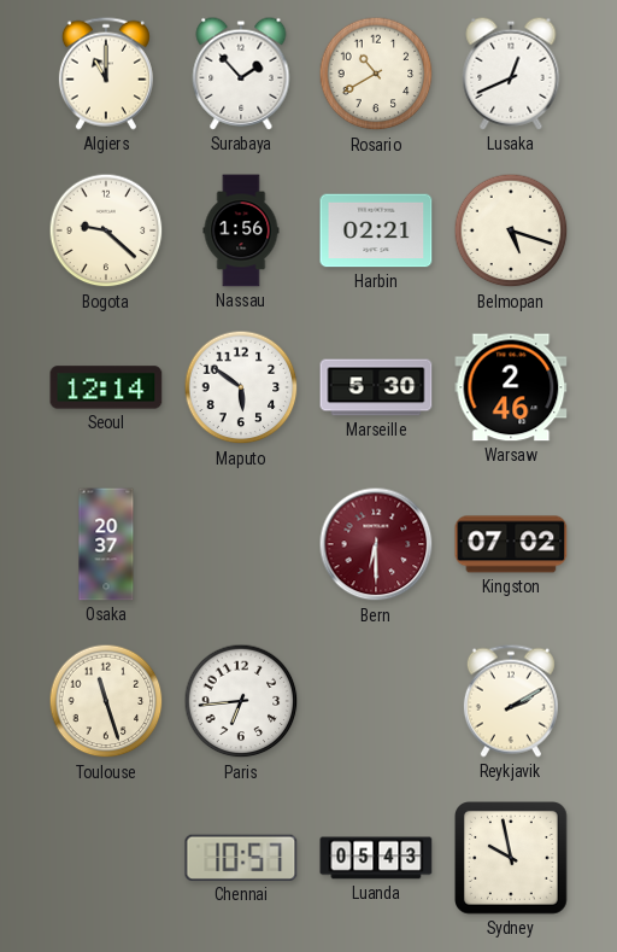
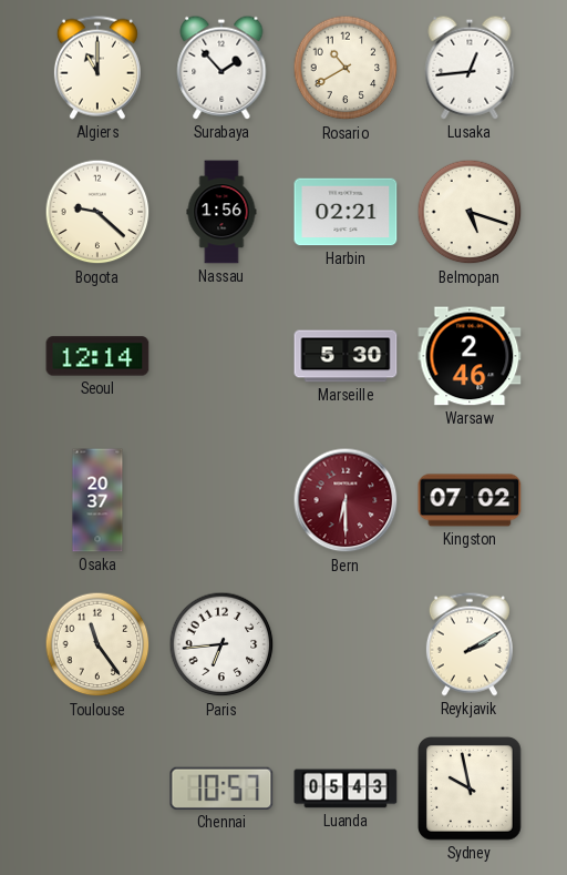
Lusaka: 12:41 -> 12:44
Maputo: 5:51 -> none
Toulouse: 11:27 -> 11:24
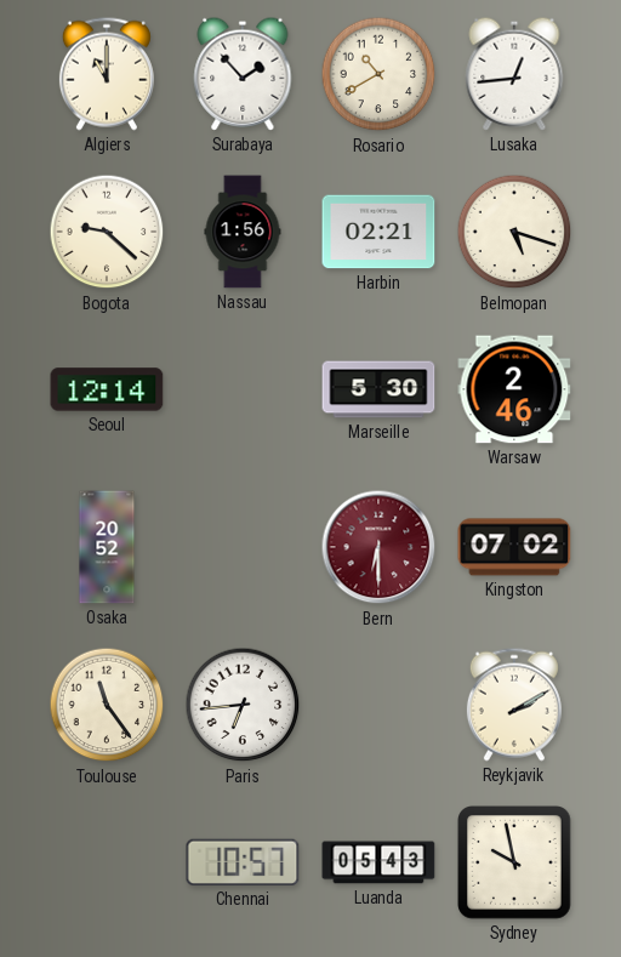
Osaka: 20:37 -> 20:52
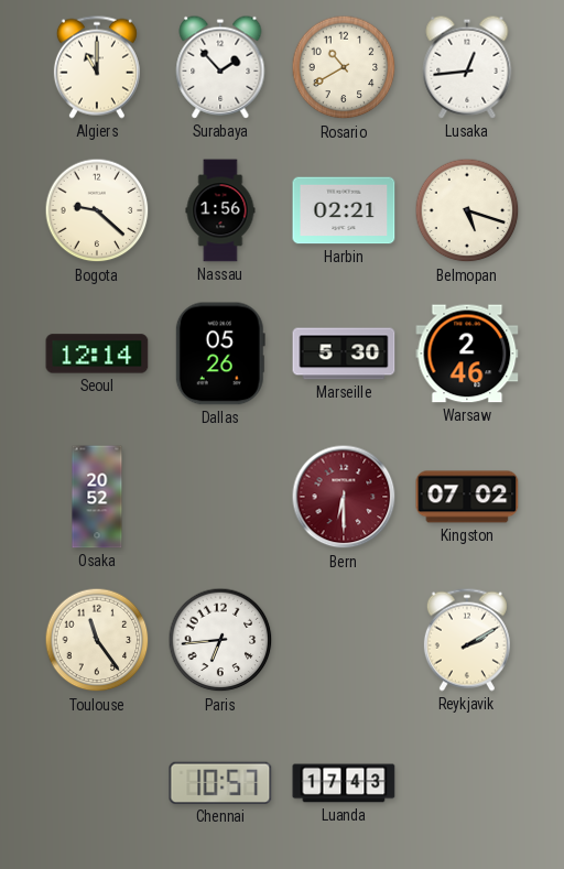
Dallas: none -> 05:26
Luanda: 05:43 -> 17:43
Sydney: 9:58 -> none
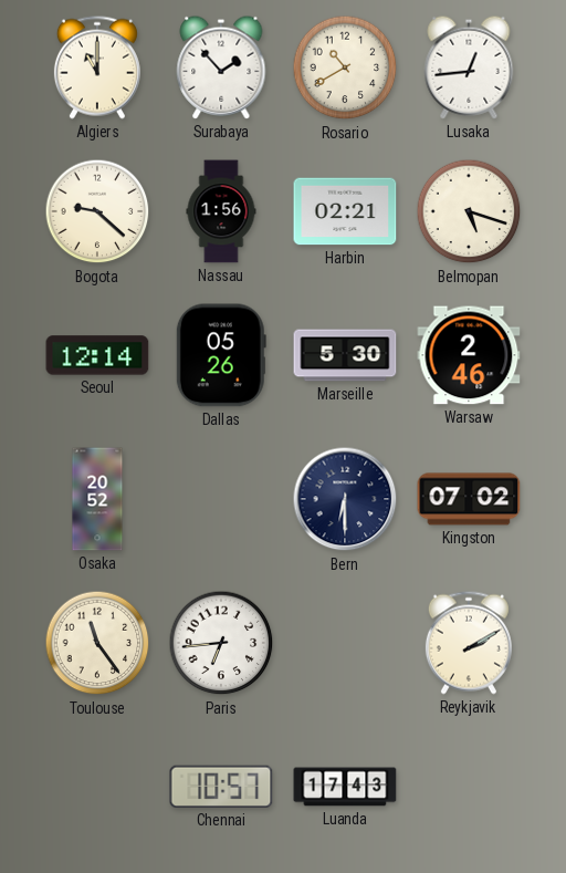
Bern dial: burgundy -> navy
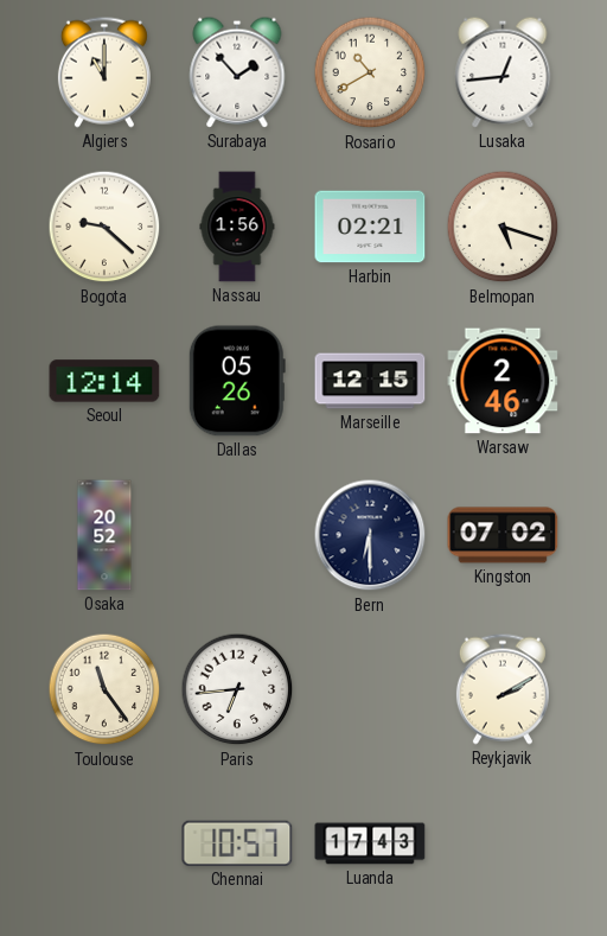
Marseille: 5:30 -> 12:15
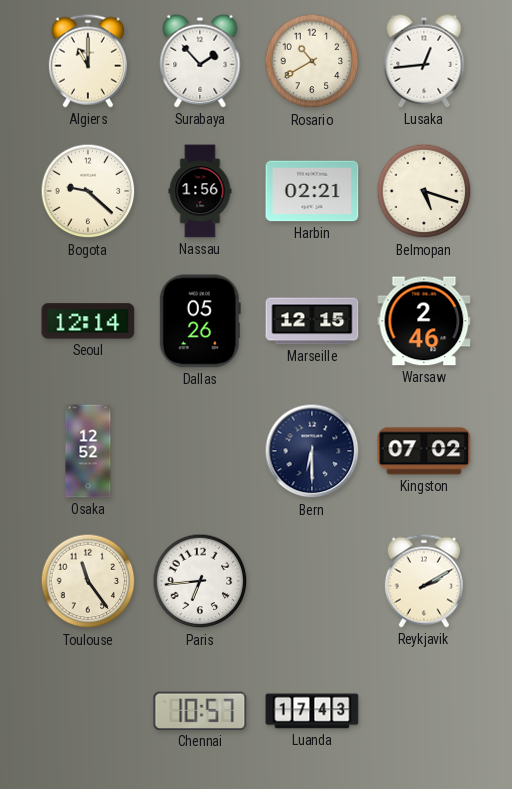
Osaka: 20:52 -> 12:52
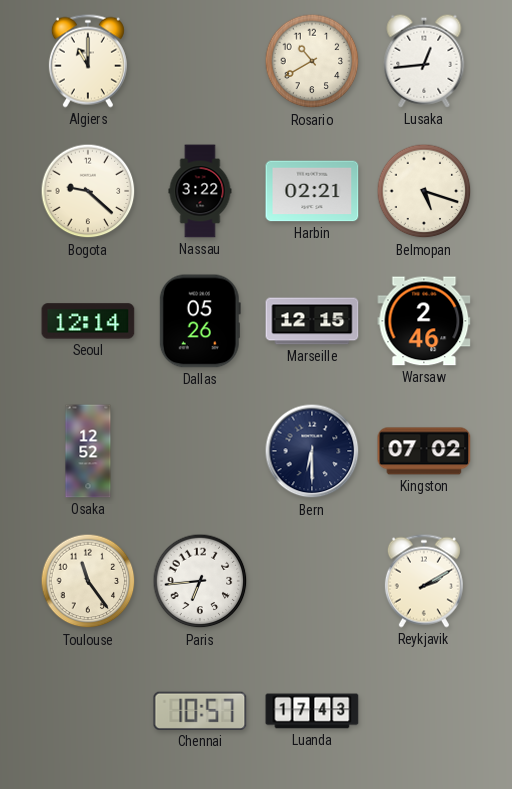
Surabaya: 1:53 -> none
Nassau: 1:56 -> 3:22
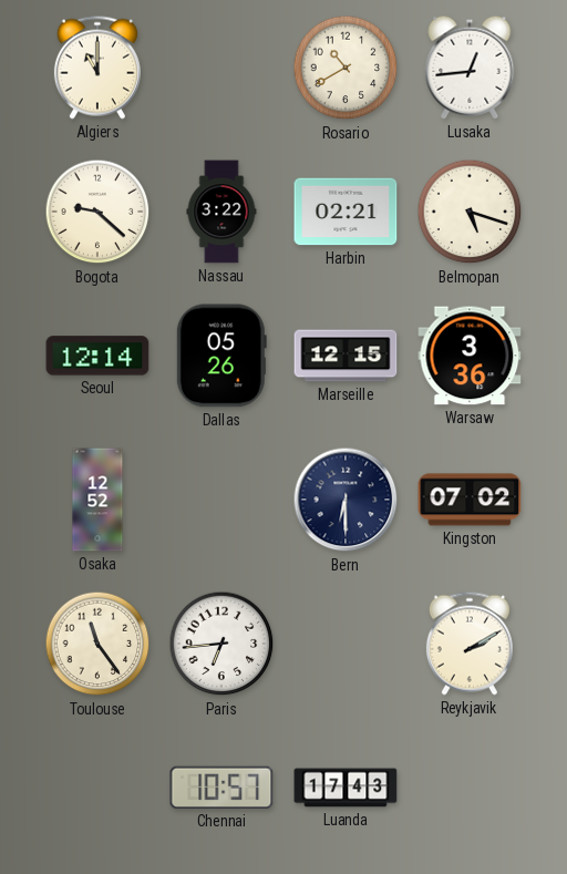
Warsaw: 2:46 -> 3:36
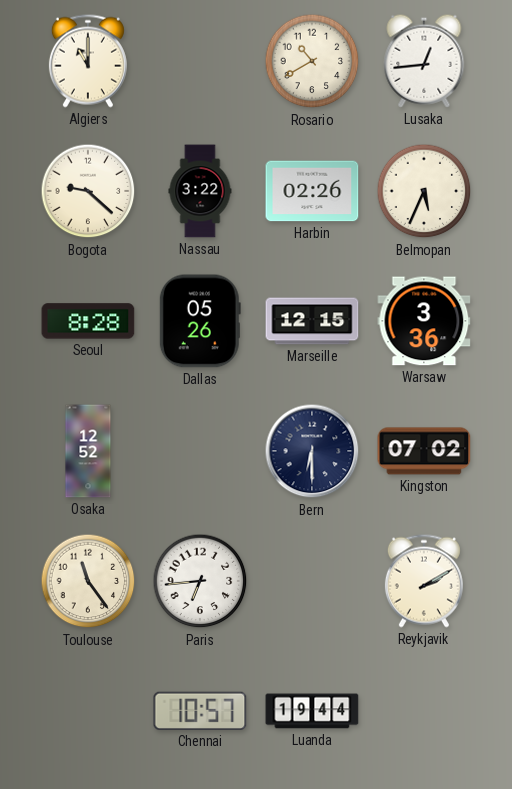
Harbin: 02:21 -> 02:26
Belmopan: 5:18 -> 5:34
Seoul: 12:14 -> 8:28
Luanda: 17:43 -> 19:44
